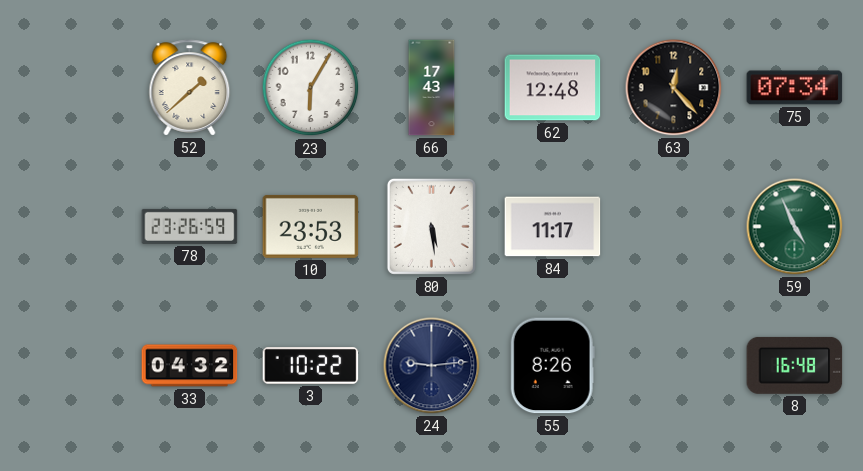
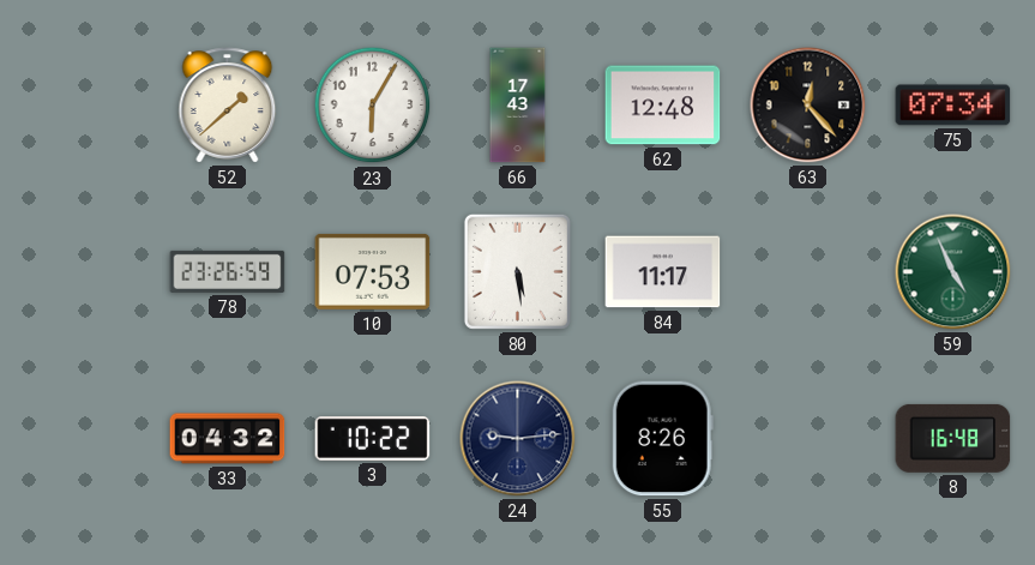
10: 23:53 -> 07:53
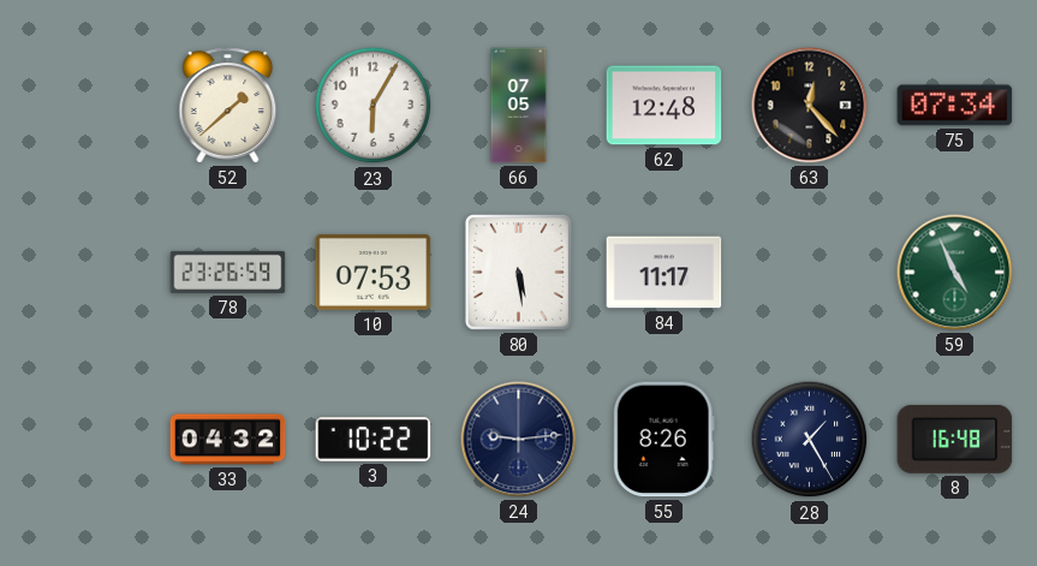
66: 17:43 -> 07:05
28: none -> 1:25
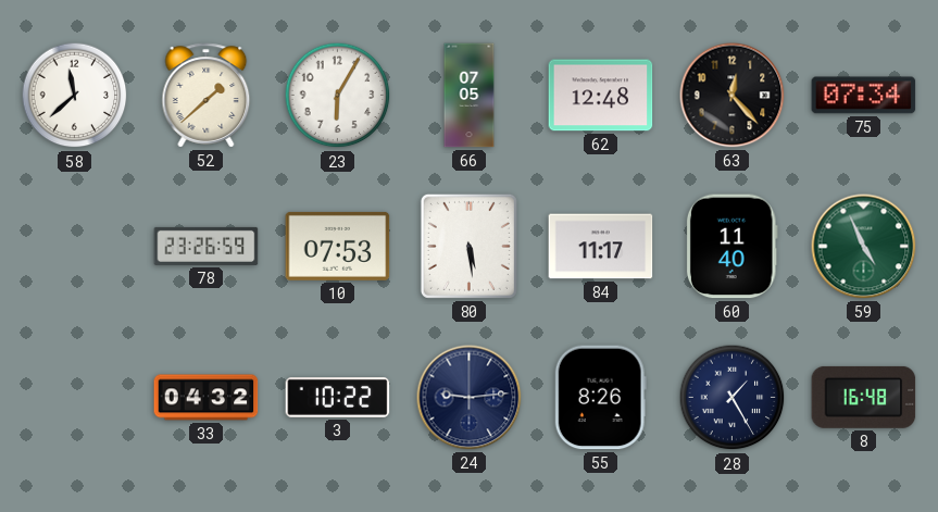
58: none -> 11:38
60: none -> 11:40
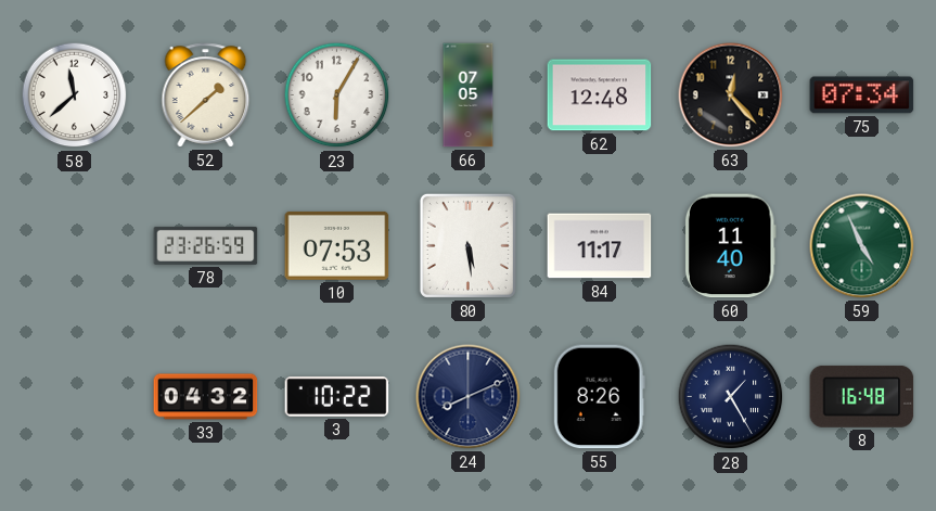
24: 9:14 -> 8:11
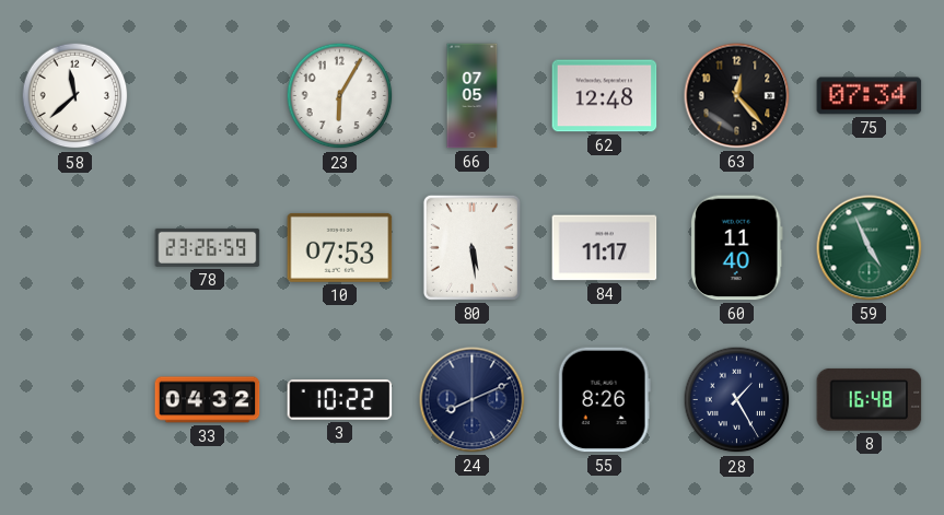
52: 1:38 -> none
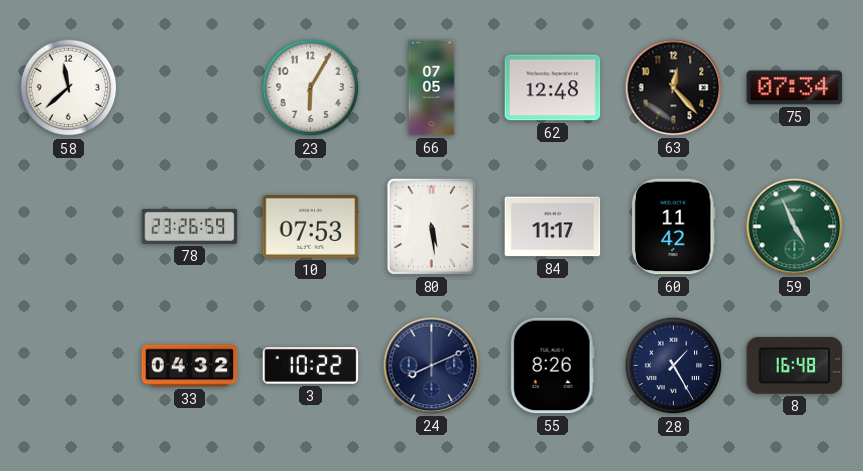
60: 11:40 -> 11:42
